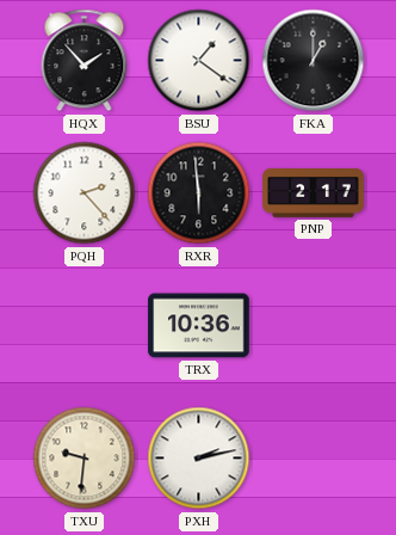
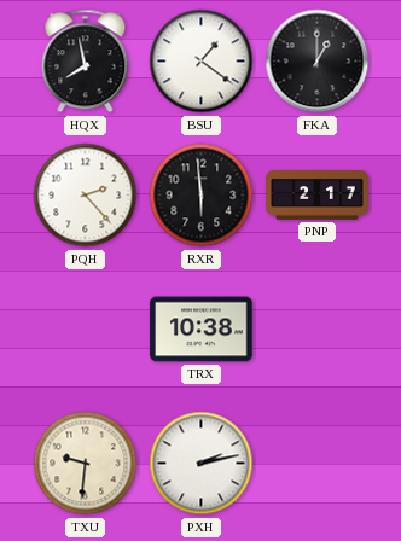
HQX: 1:53 -> 7:58
TRX: 10:36 -> 10:38
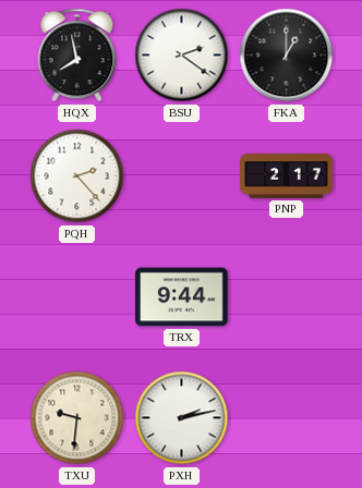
BSU: 1:21 -> 2:21
RXR: 5:59 -> none
TRX: 10:38 -> 9:44
